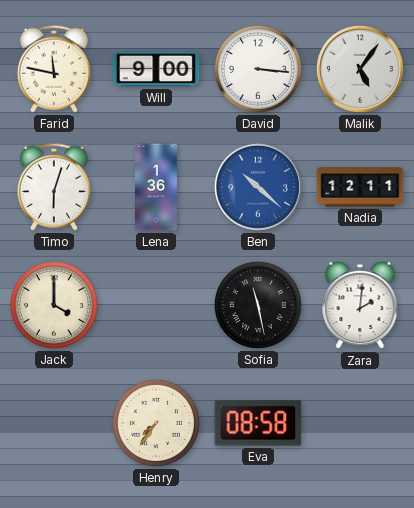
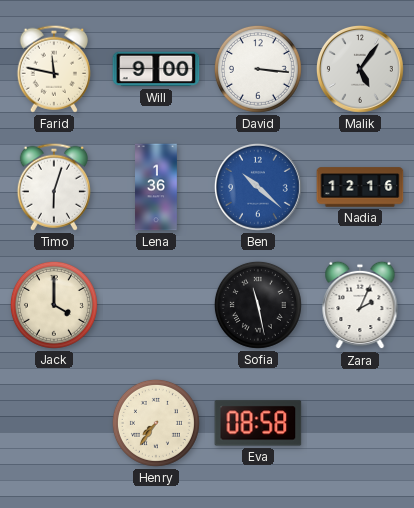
Nadia: 12:11 -> 12:16
Zara: 2:01 -> 2:04
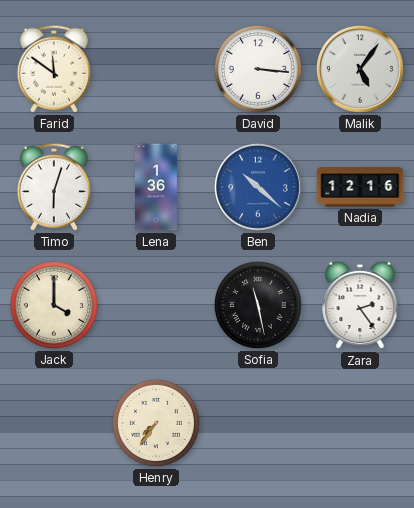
Farid: 11:47 -> 11:51
Will: 9:00 -> none
Zara: 2:04 -> 2:24
Eva: 08:58 -> none
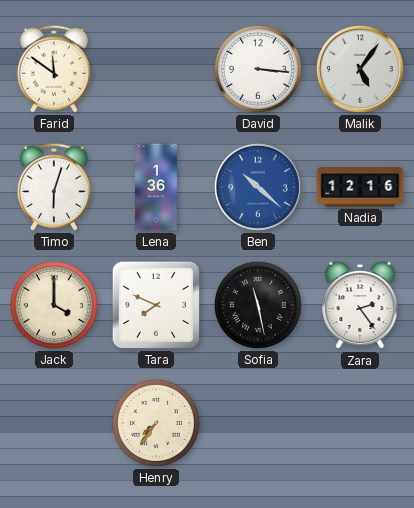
Tara: none -> 7:49
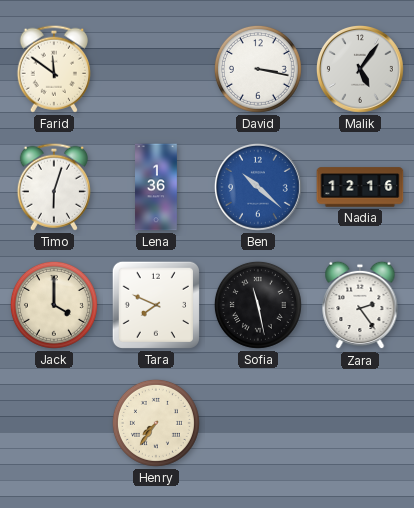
David: 3:16 -> 3:17
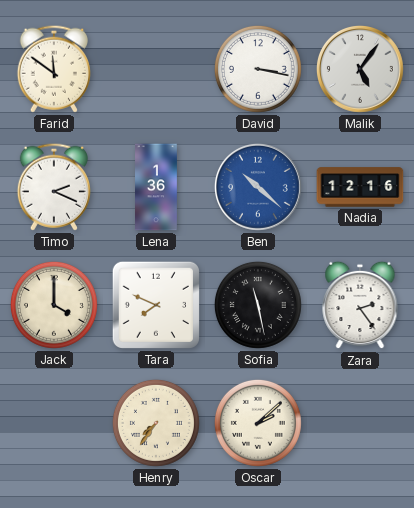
Timo: 6:03 -> 2:19
Oscar: none -> 2:08
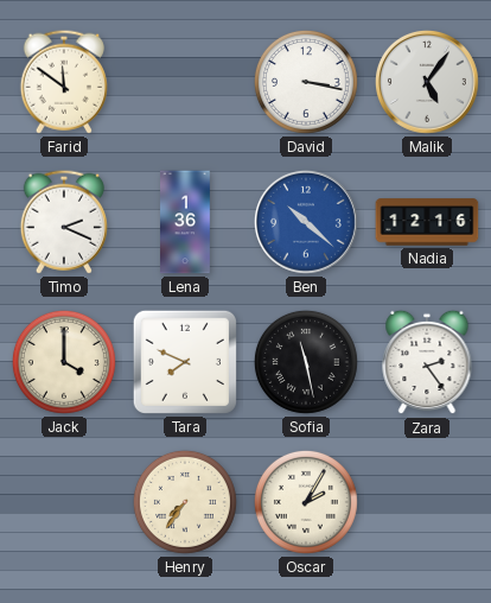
Oscar: 2:08 -> 2:05
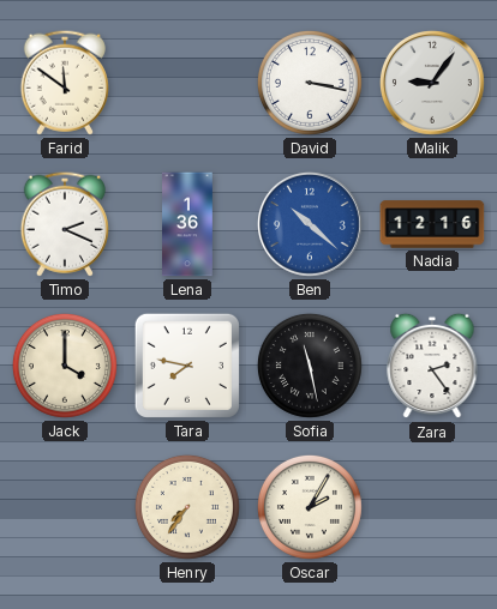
Malik: 5:06 -> 9:06
Tara: 7:49 -> 7:47
